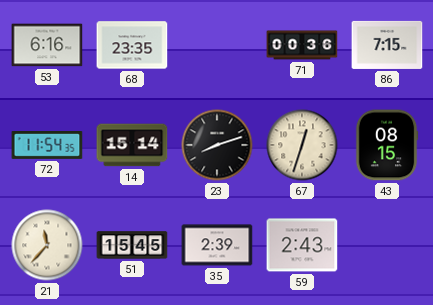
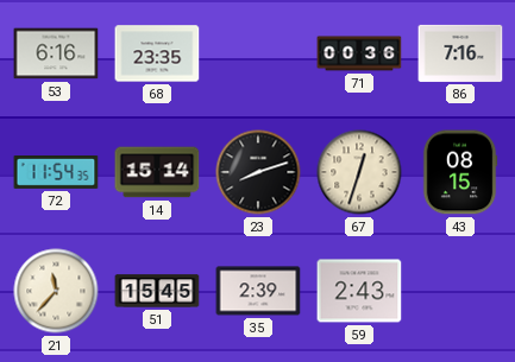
86: 7:15 -> 7:16
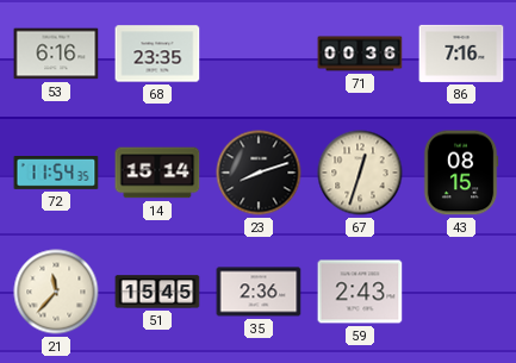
35: 2:39 -> 2:36
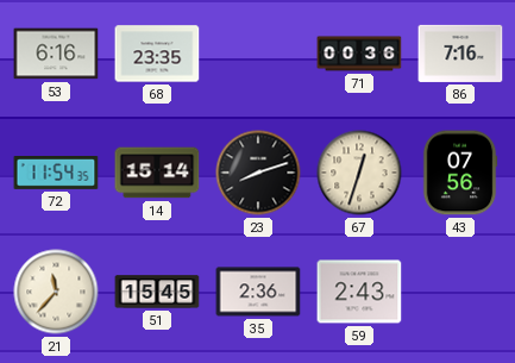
43: 08:15 -> 07:56
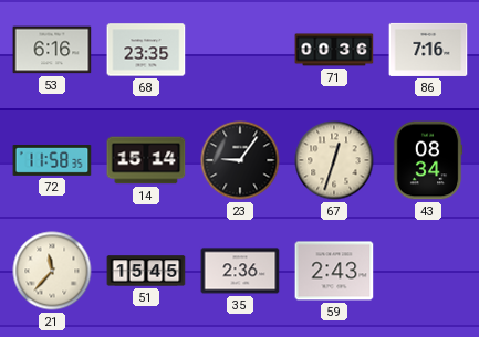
72: 11:54 -> 11:58
23: 8:12 -> 9:06
43: 07:56 -> 08:34
